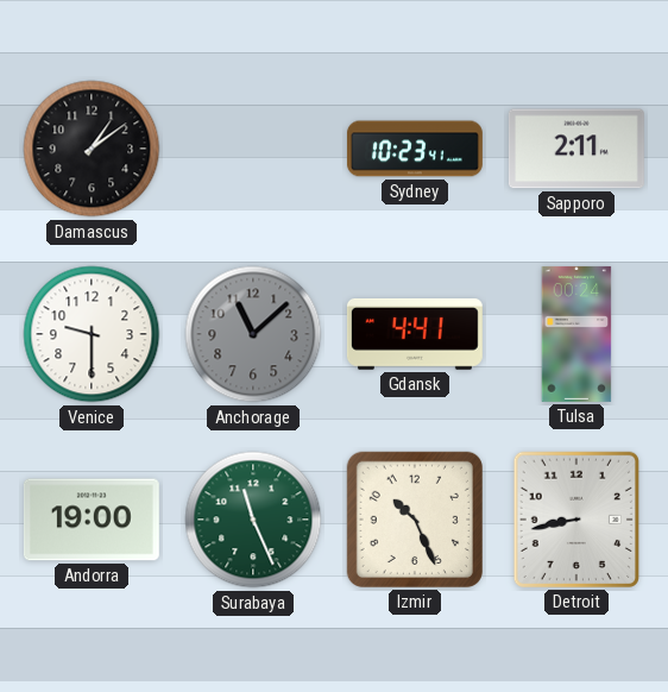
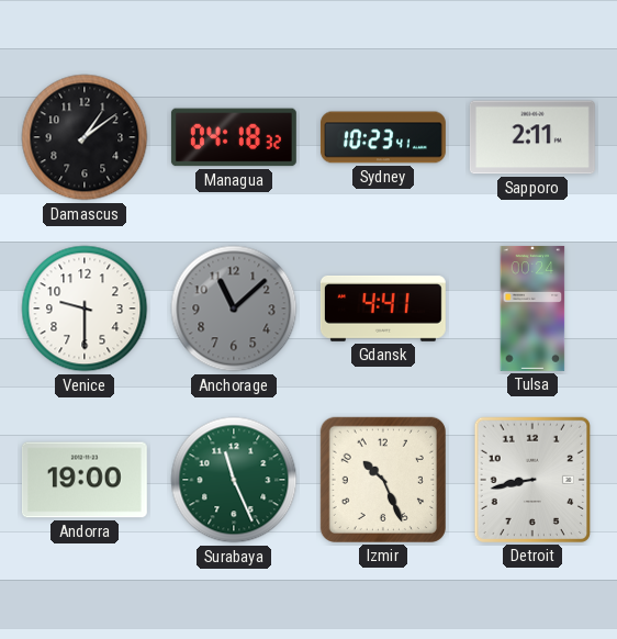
Managua: none -> 04:18
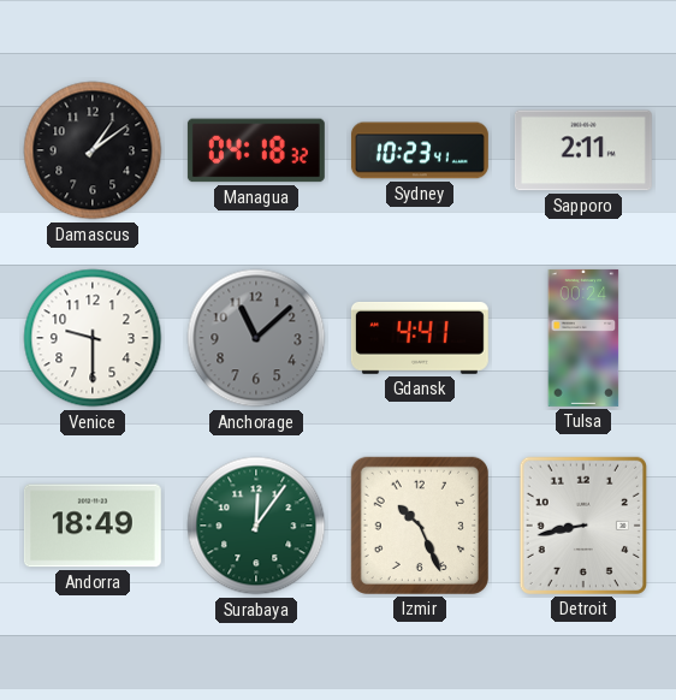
Andorra: 19:00 -> 18:49
Surabaya: 11:26 -> 12:06
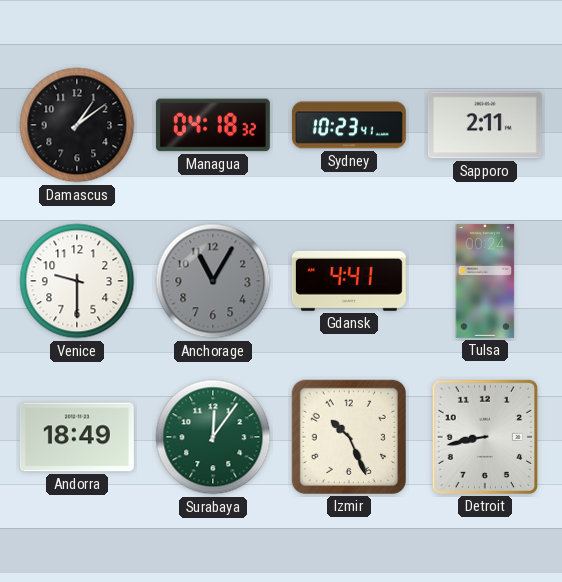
Anchorage: 11:08 -> 11:05
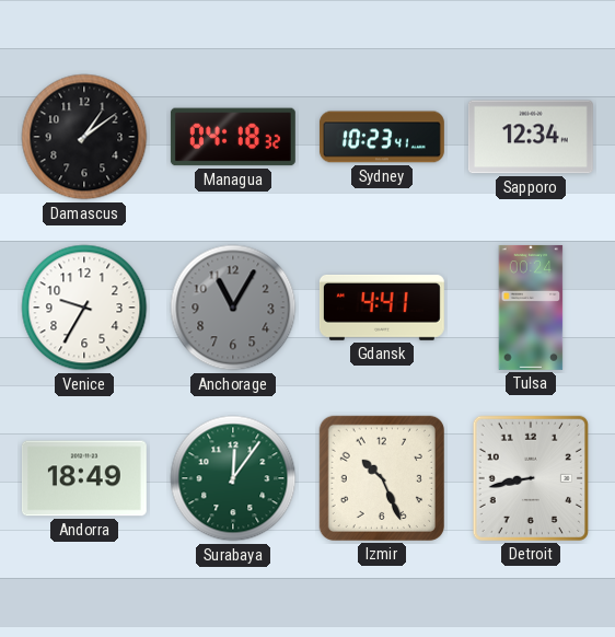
Sapporo: 2:11 -> 12:34
Venice: 9:30 -> 9:35
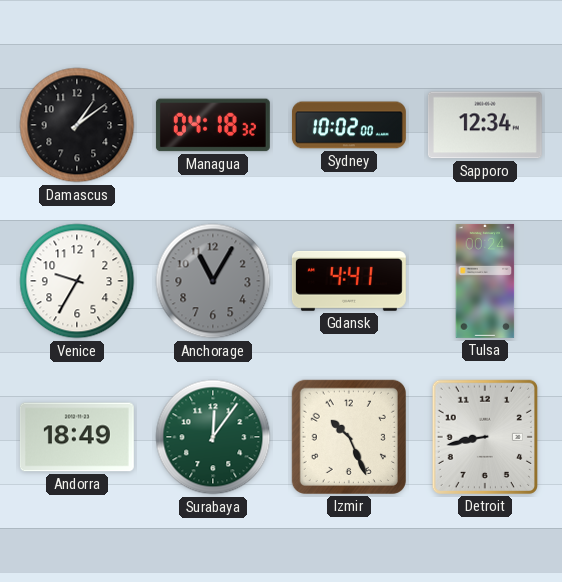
Sydney: 10:23 -> 10:02
